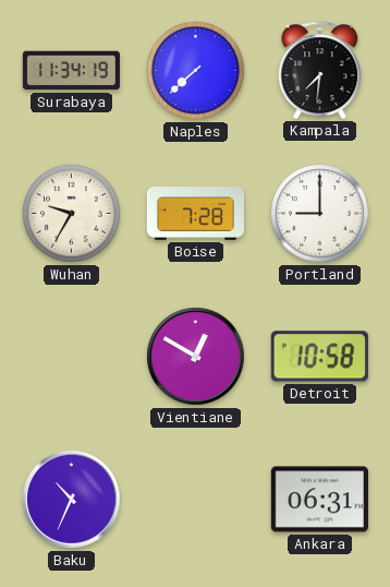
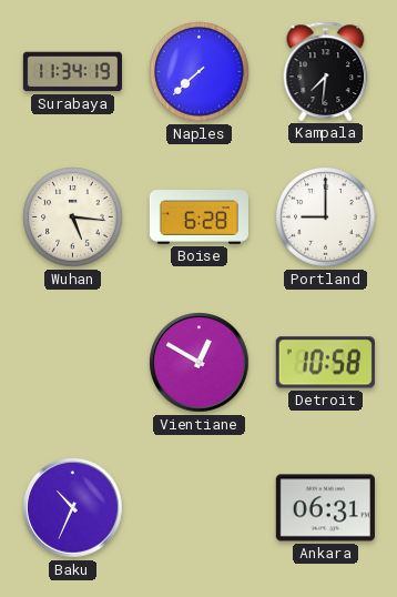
Wuhan: 9:35 -> 5:16
Boise: 7:28 -> 6:28
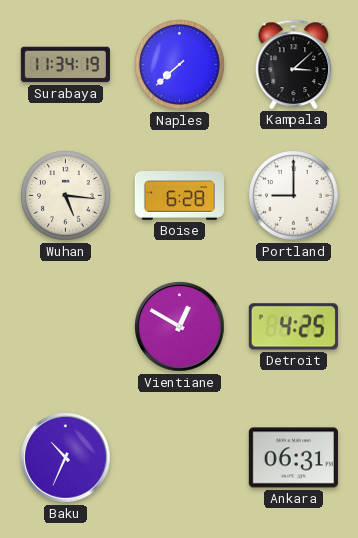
Kampala: 7:31 -> 3:08
Detroit: 10:58 -> 4:25
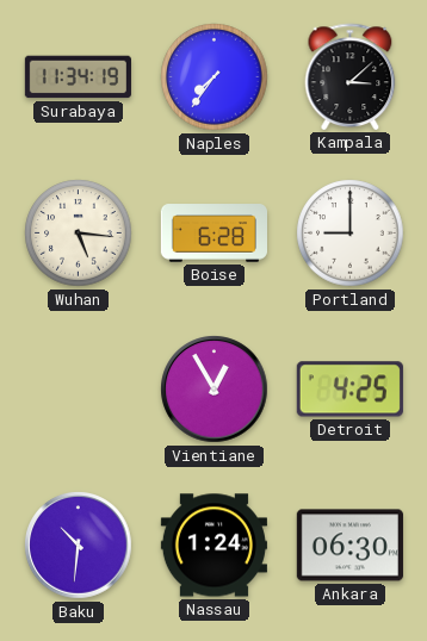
Naples: 7:38 -> 7:36
Vientiane: 12:50 -> 12:55
Baku: 10:34 -> 10:31
Nassau: none -> 1:24
Ankara: 06:31 -> 06:30
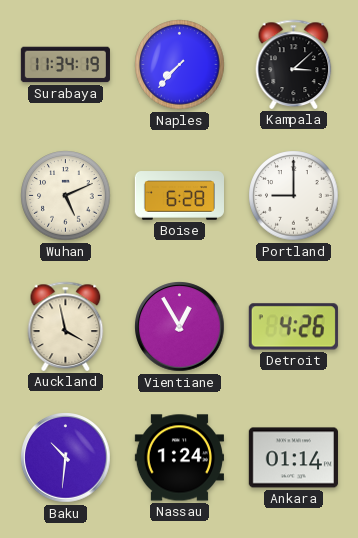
Naples: 7:36 -> 7:37
Wuhan: 5:16 -> 5:11
Auckland: none -> 3:58
Detroit: 4:25 -> 4:26
Ankara: 06:30 -> 01:14
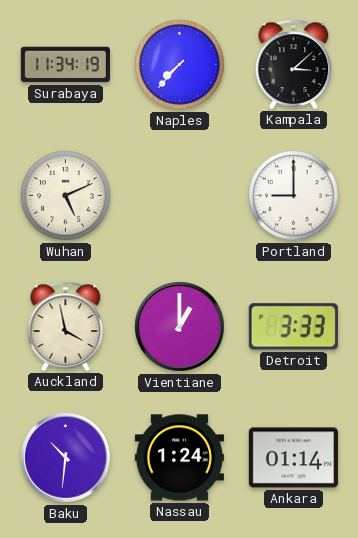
Boise: 6:28 -> none
Vientiane: 12:55 -> 1:00
Detroit: 4:26 -> 3:33
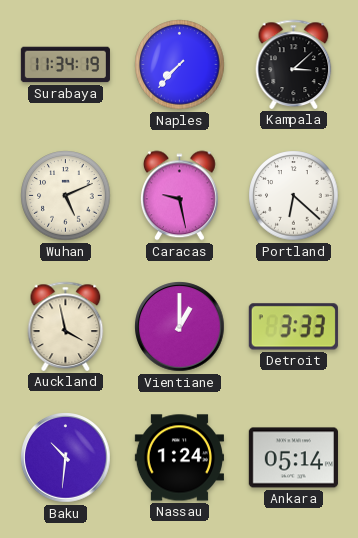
Caracas: none -> 9:28
Portland: 9:00 -> 6:22
Ankara: 01:14 -> 05:14
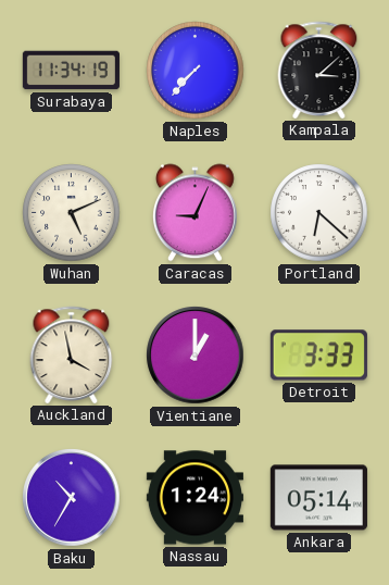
Caracas: 9:28 -> 9:04
Baku: 10:31 -> 10:35
